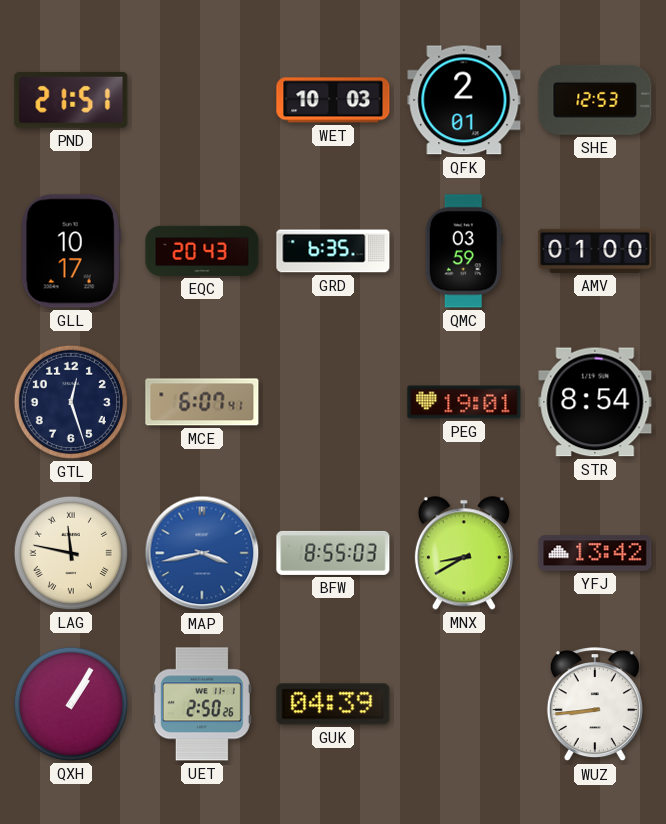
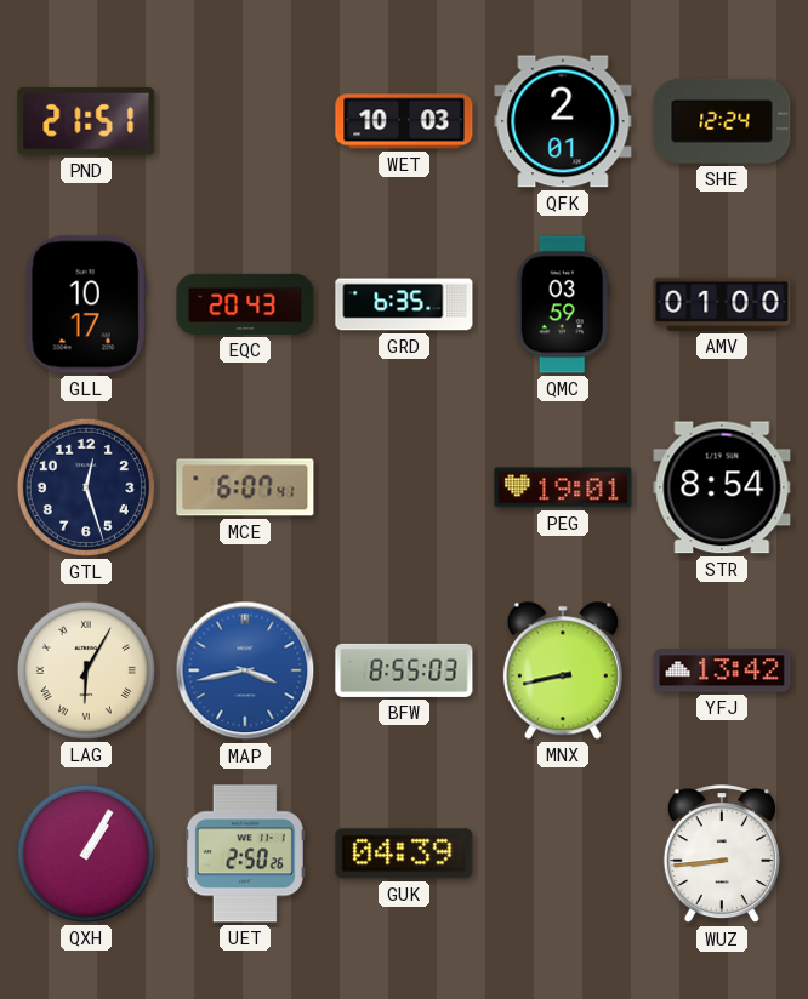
SHE: 12:53 -> 12:24
LAG: 11:47 -> 6:05
MNX: 8:40 -> 8:43
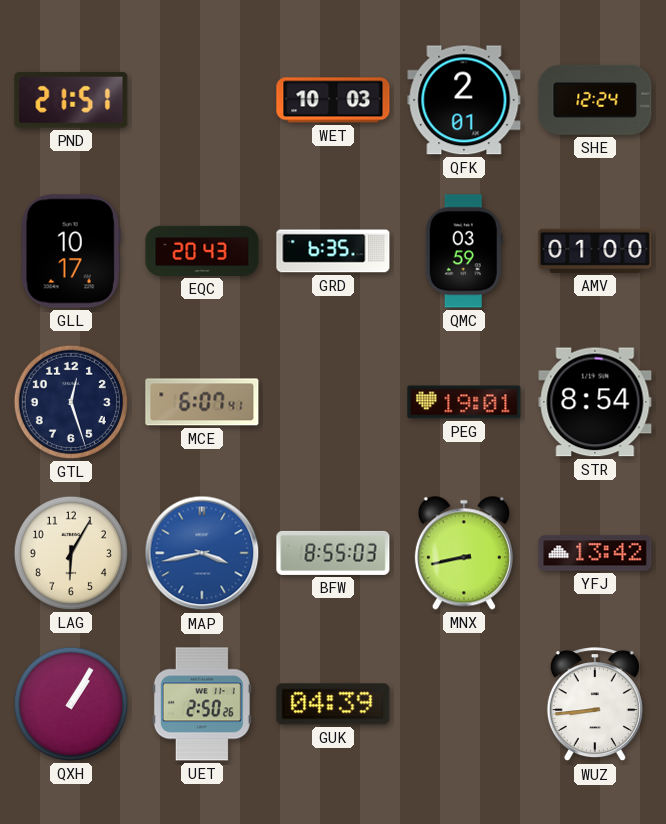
LAG numerals: Roman -> Arabic
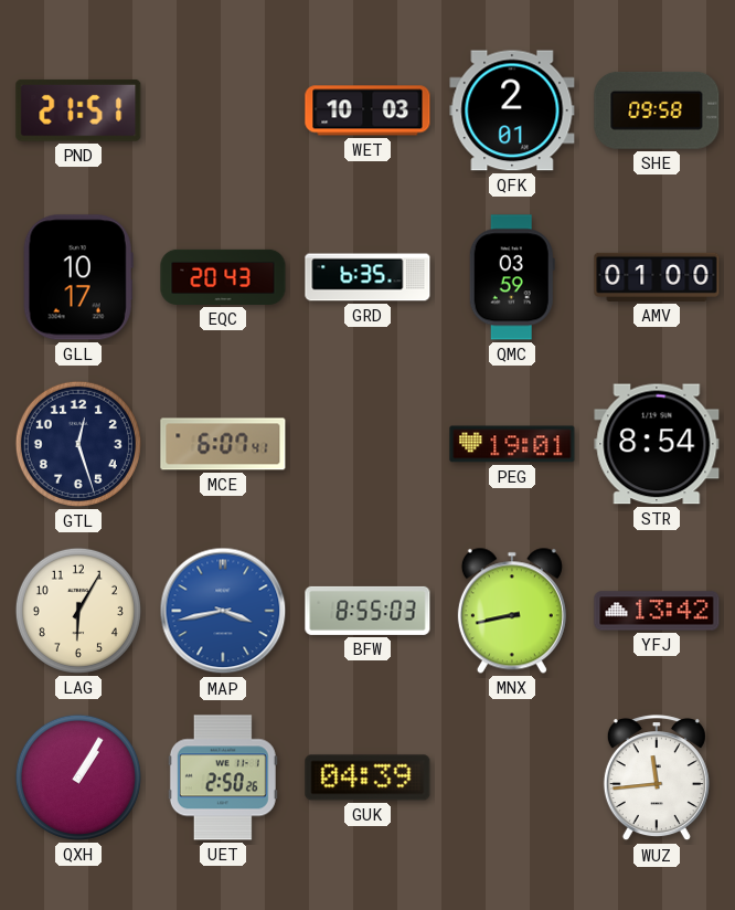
SHE: 12:24 -> 09:58
WUZ: 8:44 -> 11:44
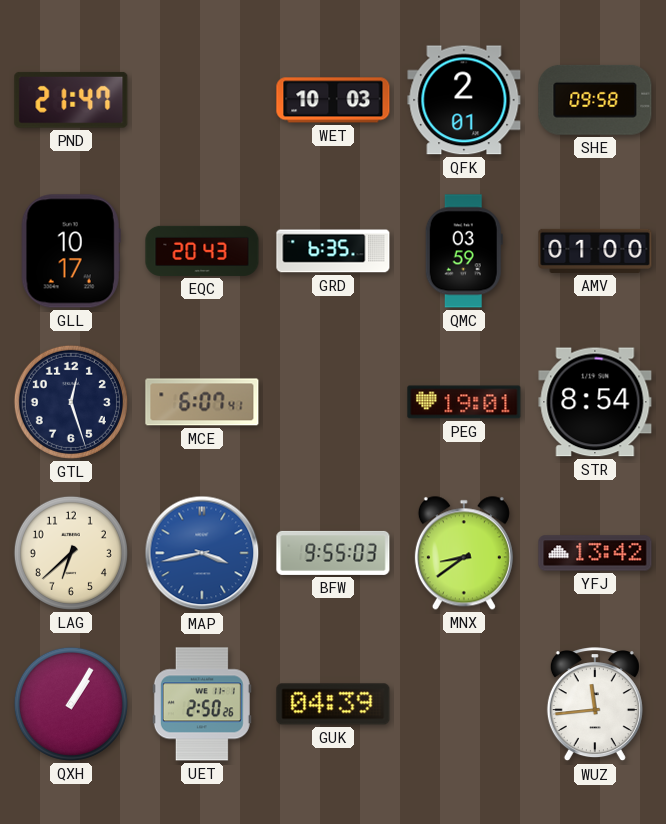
PND: 21:51 -> 21:47
LAG: 6:05 -> 6:38
BFW: 8:55 -> 9:55
MNX: 8:43 -> 8:39
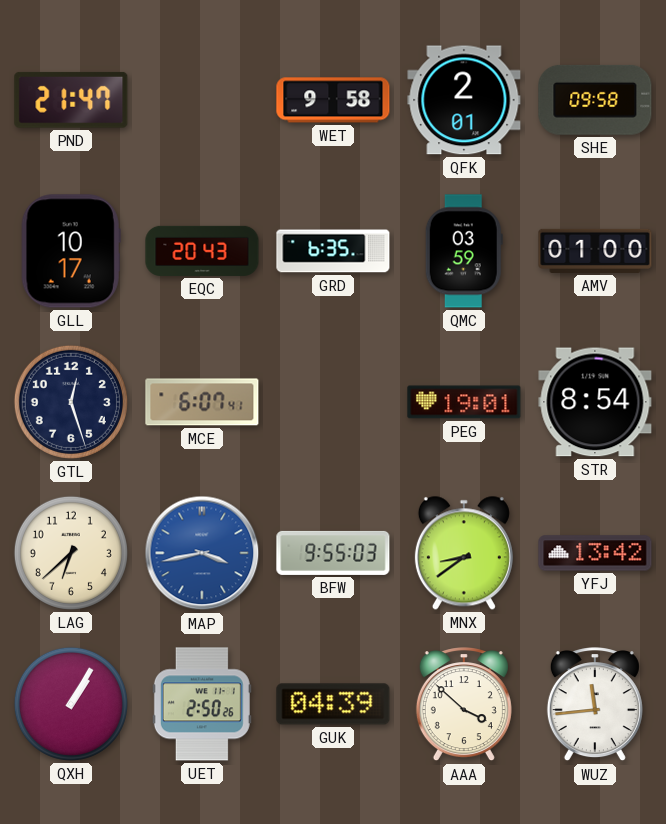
WET: 10:03 -> 9:58
AAA: none -> 3:52
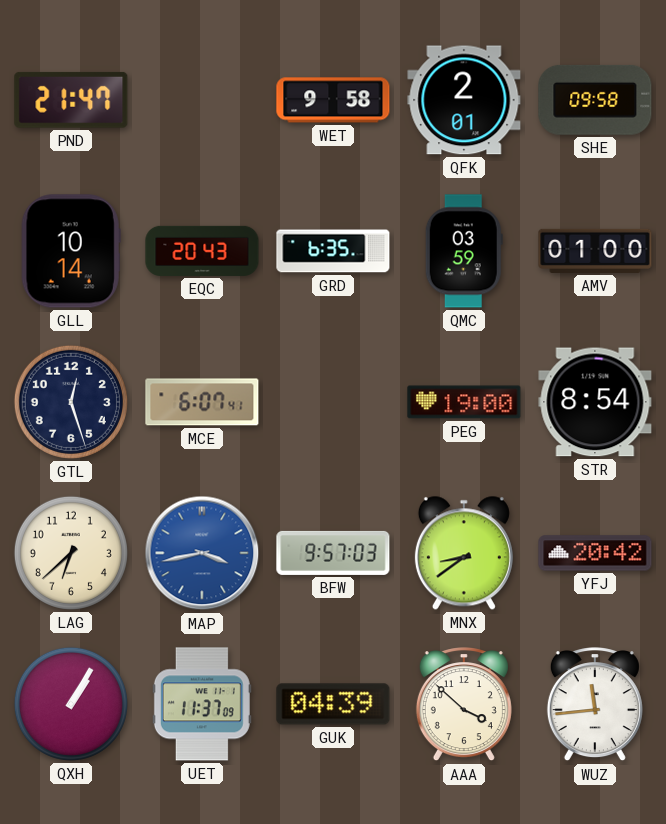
GLL: 10:17 -> 10:14
PEG: 19:01 -> 19:00
BFW: 9:55 -> 9:57
YFJ: 13:42 -> 20:42
UET: 2:50 -> 11:37
